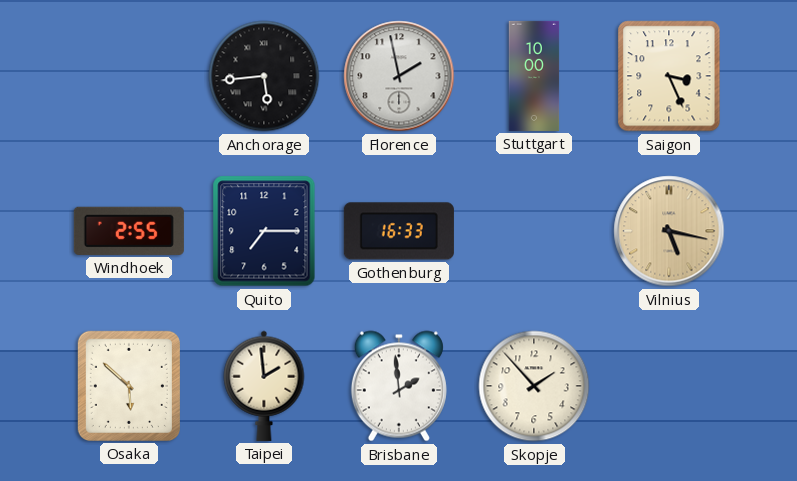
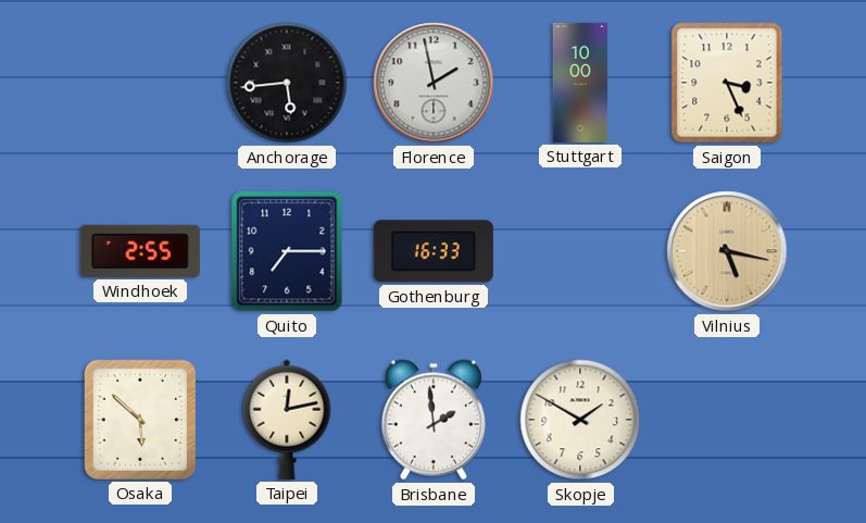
Taipei: 1:59 -> 12:13
Skopje: 1:53 -> 1:50
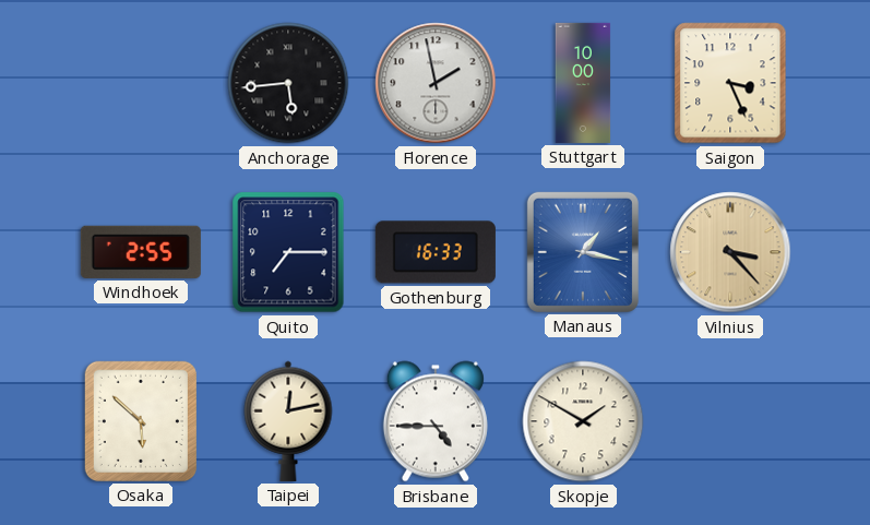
Manaus: none -> 1:17
Vilnius: 5:17 -> 3:23
Brisbane: 1:59 -> 4:45
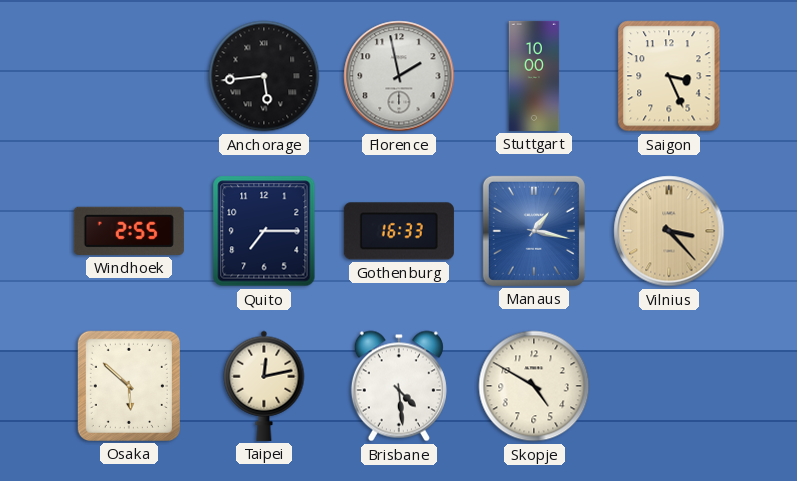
Brisbane: 4:45 -> 4:29
Skopje: 1:50 -> 4:50
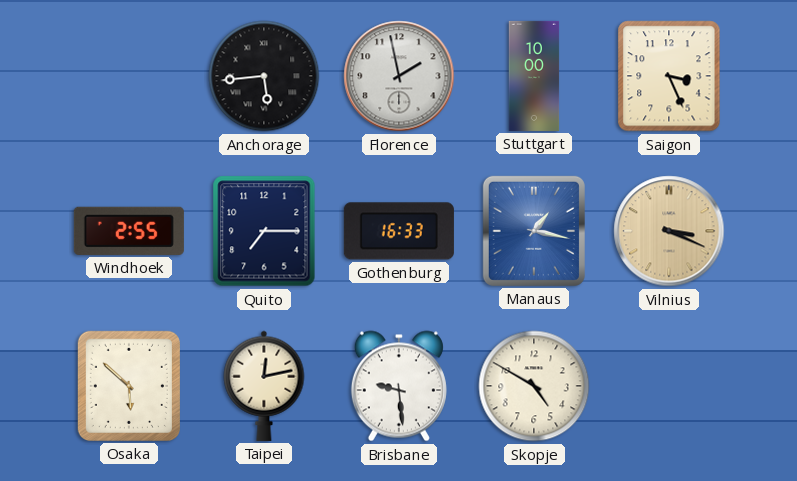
Vilnius: 3:23 -> 3:19
Brisbane: 4:29 -> 9:29
